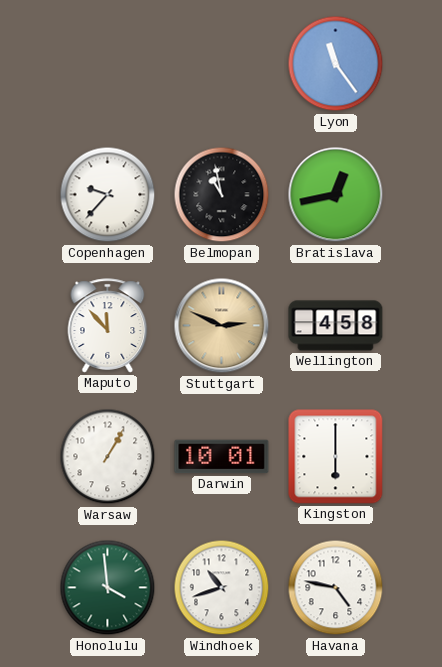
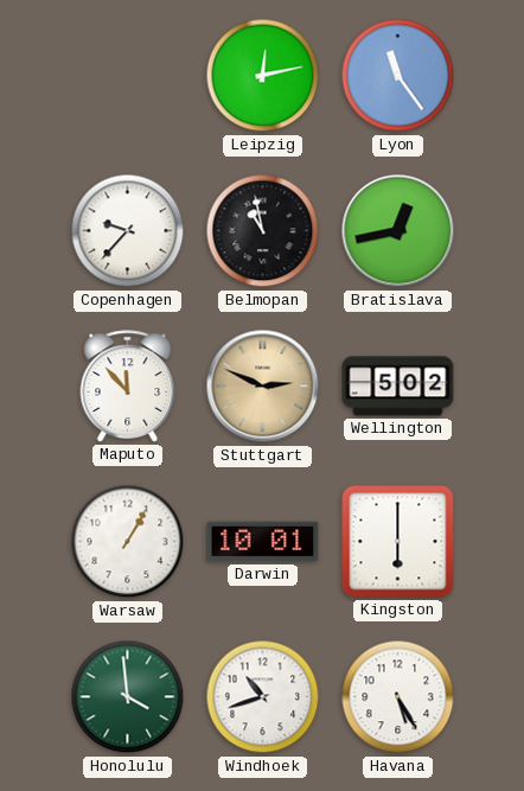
Leipzig: none -> 12:13
Wellington: 4:58 -> 5:02
Havana: 4:47 -> 5:25
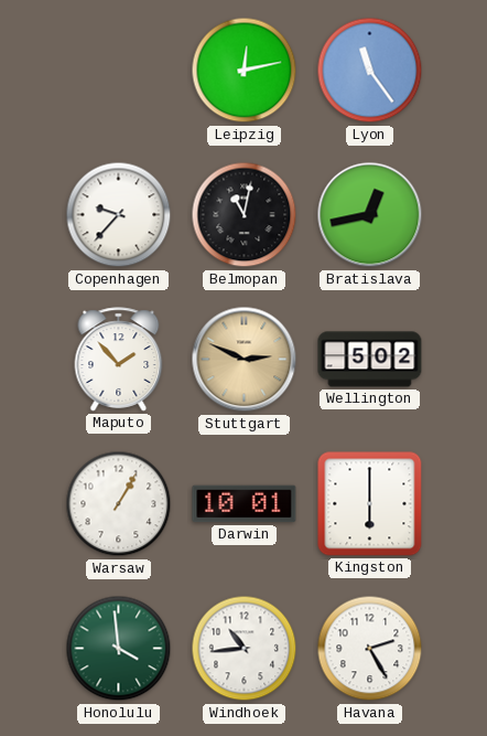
Belmopan: 10:58 -> 11:02
Maputo: 11:53 -> 1:53
Windhoek: 10:42 -> 10:44
Havana: 5:25 -> 2:25
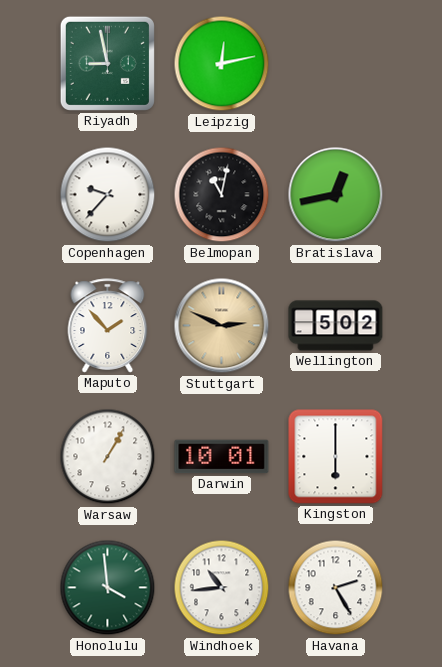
Riyadh: none -> 8:58
Lyon: 11:24 -> none
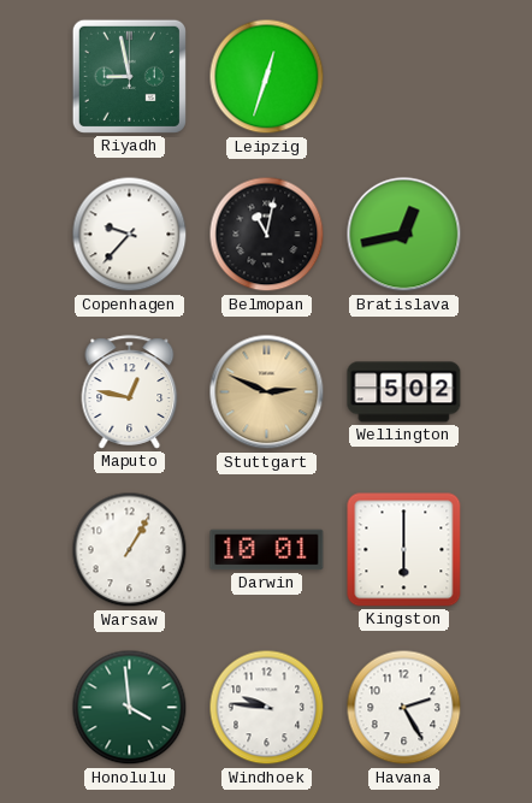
Leipzig: 12:13 -> 12:33
Maputo: 1:53 -> 12:47
Windhoek: 10:44 -> 9:46
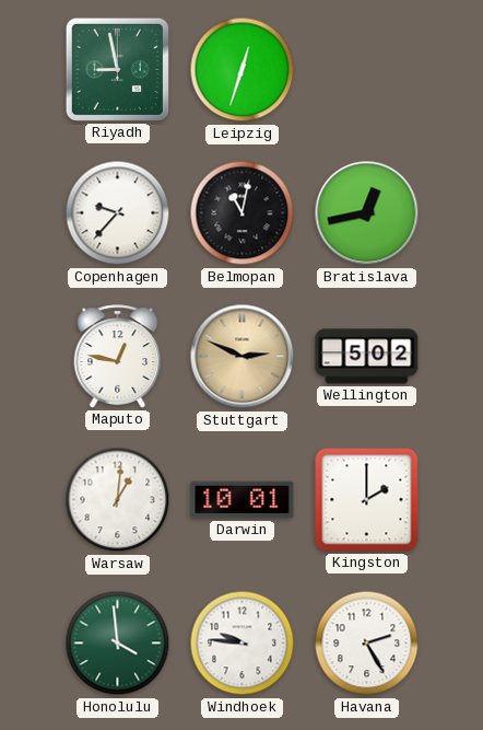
Warsaw: 1:05 -> 1:01
Kingston: 6:00 -> 2:00
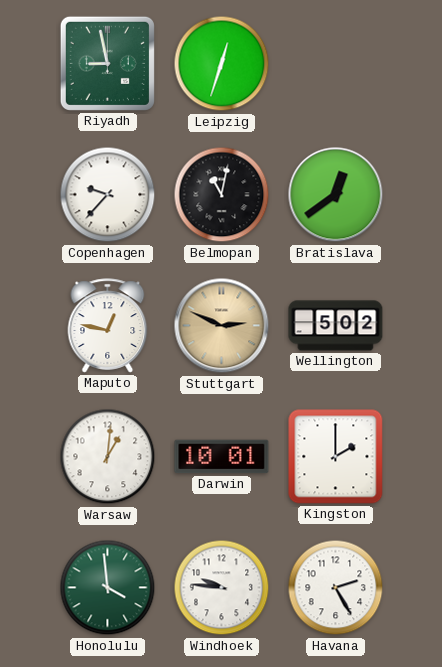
Bratislava: 12:43 -> 12:39
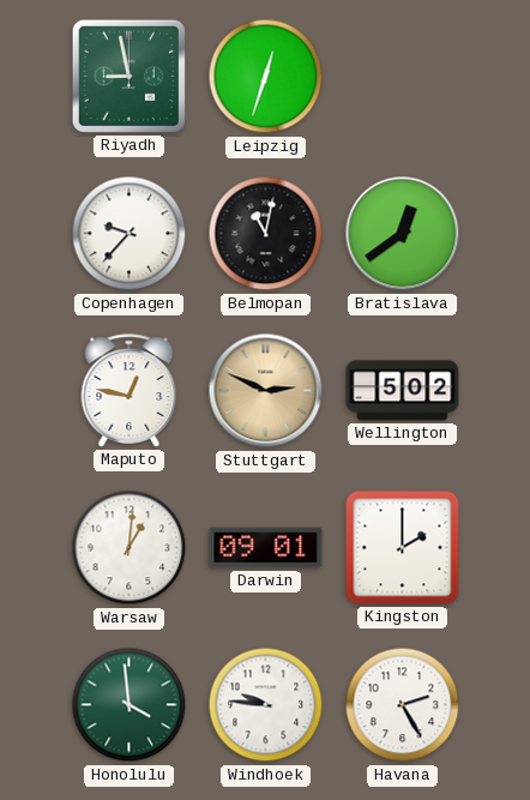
Darwin: 10:01 -> 09:01
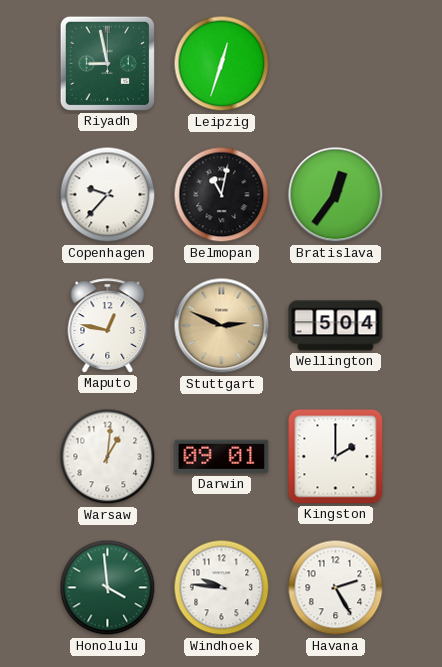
Bratislava: 12:39 -> 12:36
Wellington: 5:02 -> 5:04
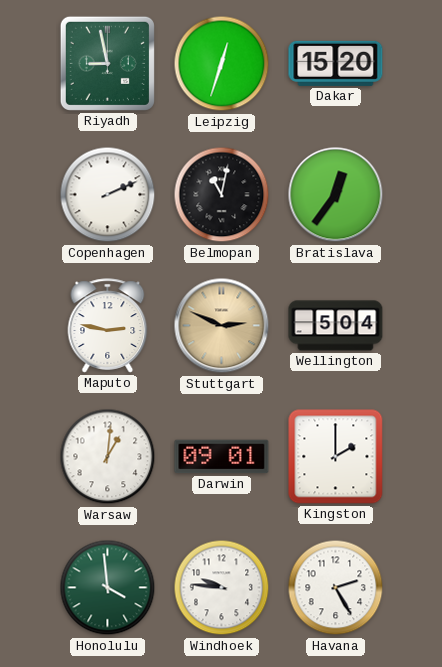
Dakar: none -> 15:20
Copenhagen: 9:37 -> 2:11
Maputo: 12:47 -> 2:47
